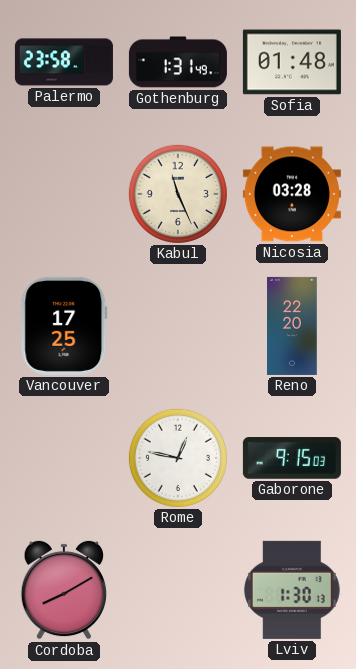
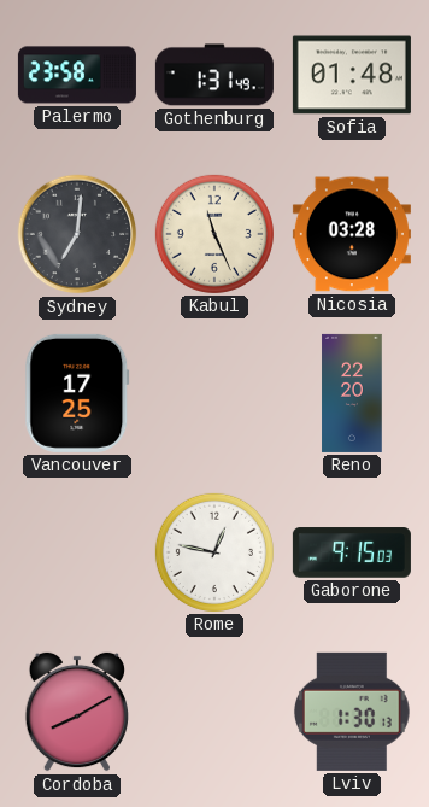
Sydney: none -> 7:01
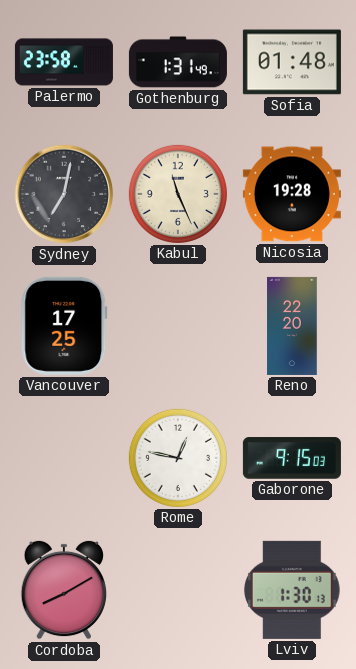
Sydney: 7:01 -> 7:02
Nicosia: 03:28 -> 19:28
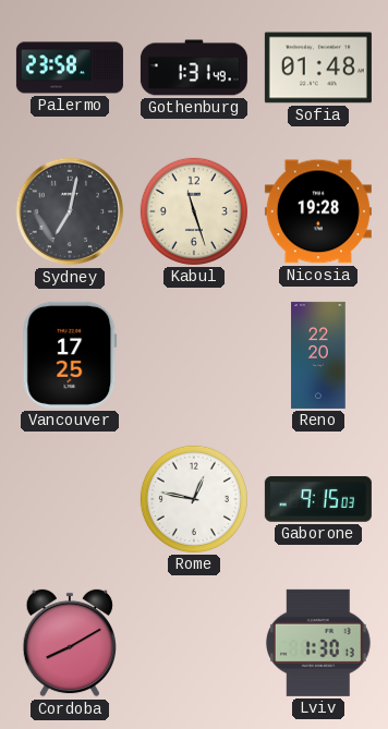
Kabul: 11:26 -> 11:27
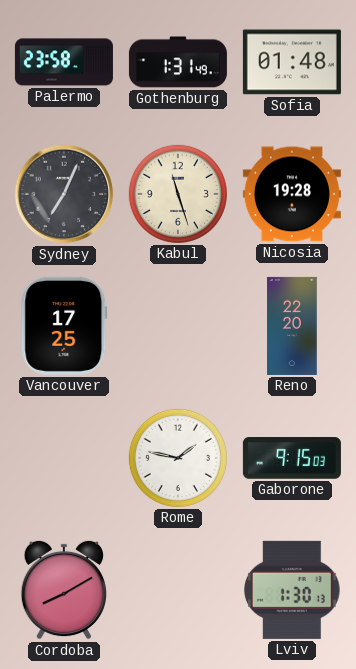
Sydney: 7:02 -> 7:04
Rome: 12:47 -> 1:47
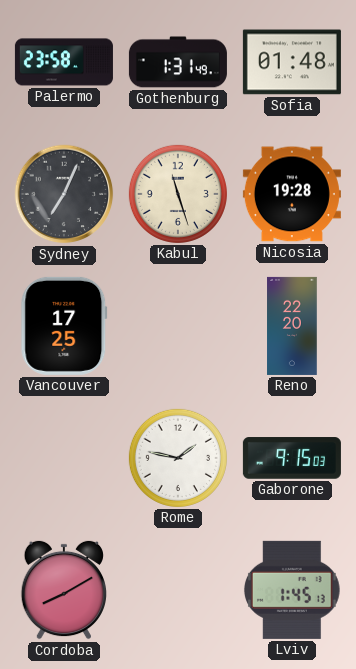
Lviv: 1:30 -> 1:45
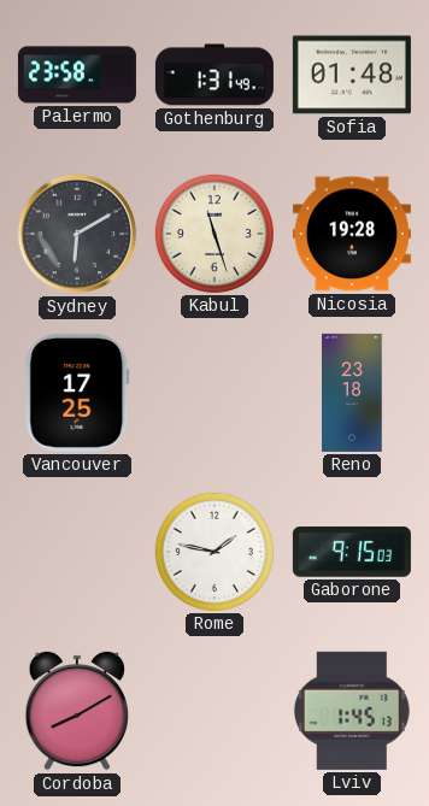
Sydney: 7:04 -> 6:10
Reno: 22:20 -> 23:18
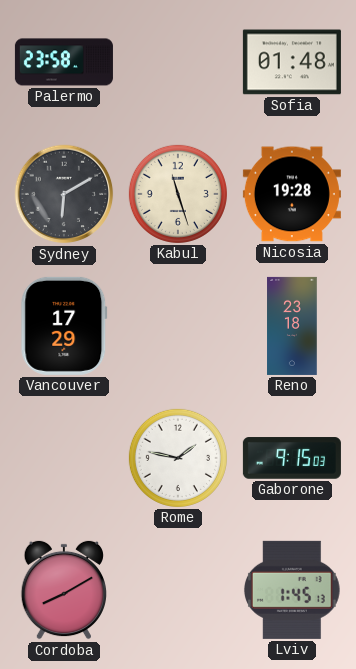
Gothenburg: 1:31 -> none
Vancouver: 17:25 -> 17:29
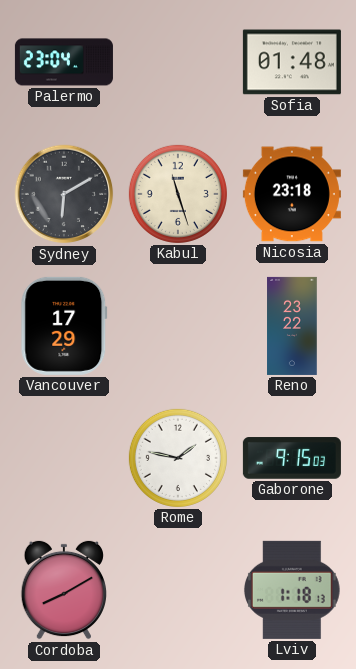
Palermo: 23:58 -> 23:04
Nicosia: 19:28 -> 23:18
Reno: 23:18 -> 23:22
Lviv: 1:45 -> 1:18
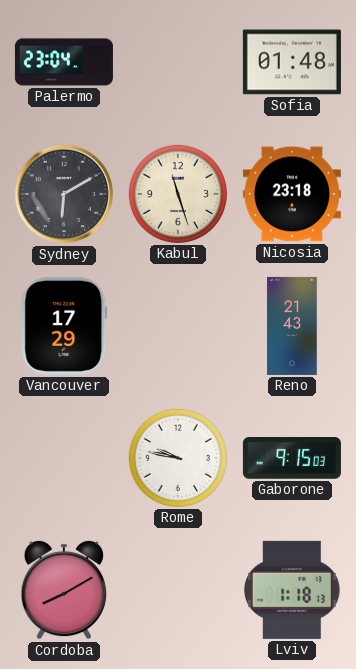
Reno: 23:22 -> 21:43
Rome: 1:47 -> 9:47
